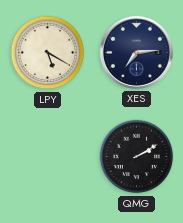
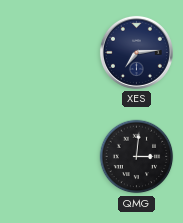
LPY: 5:20 -> none
QMG: 2:10 -> 3:01
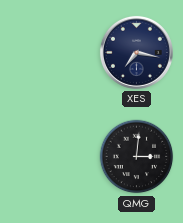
XES: 7:14 -> 7:17
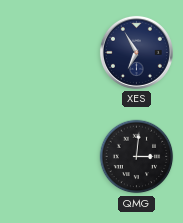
XES: 7:17 -> 6:55
